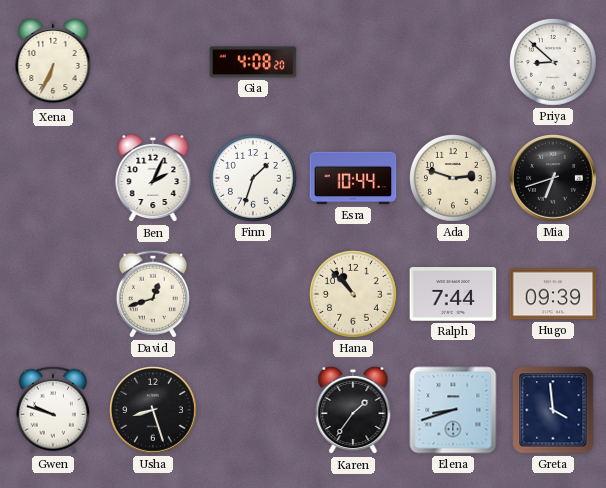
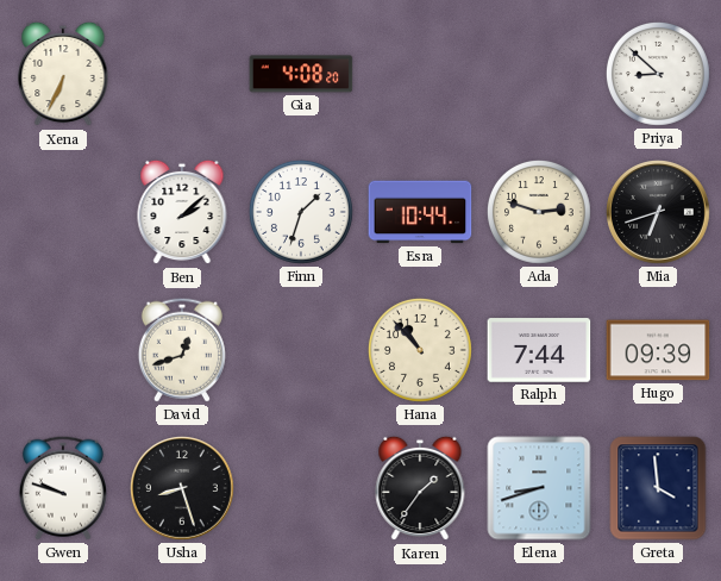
Ben: 2:04 -> 2:08
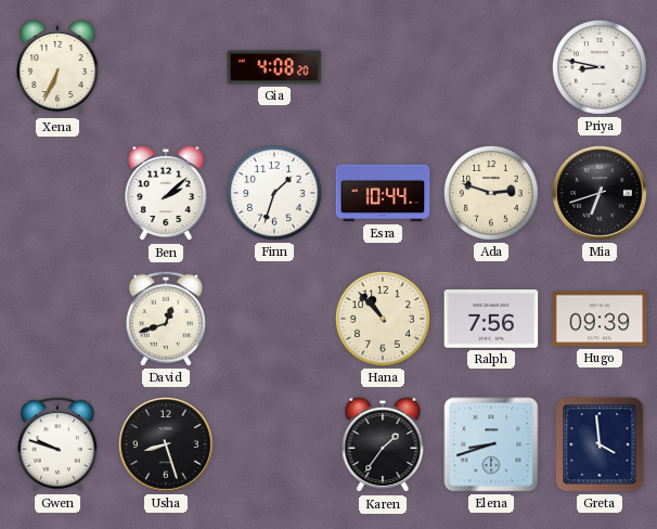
Priya: 8:52 -> 8:47
Ralph: 7:44 -> 7:56
